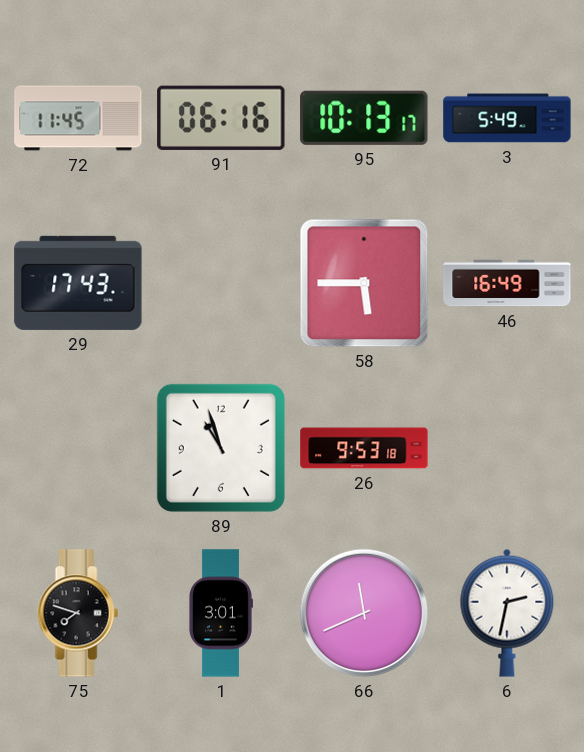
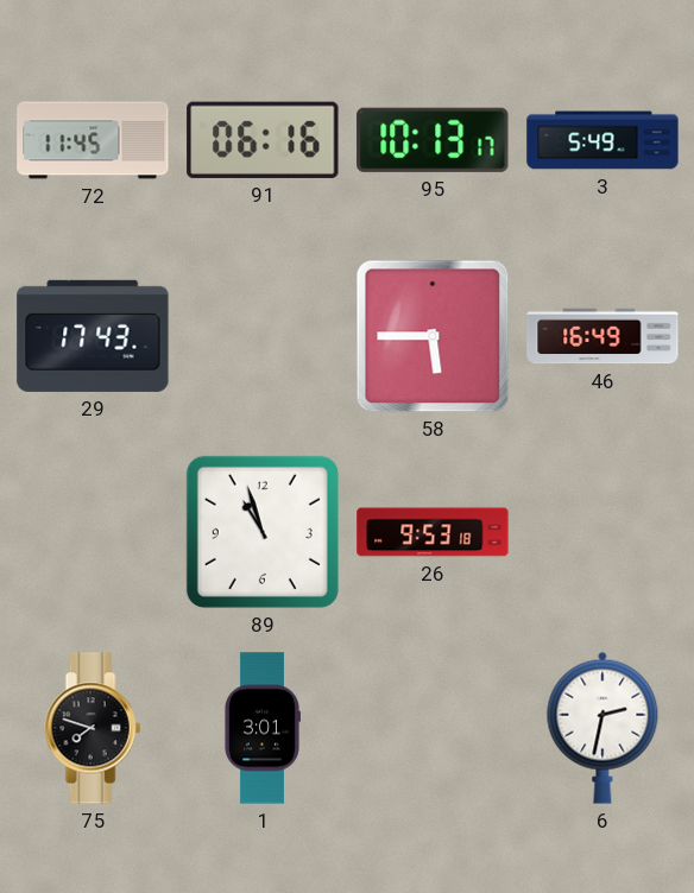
66: 11:41 -> none
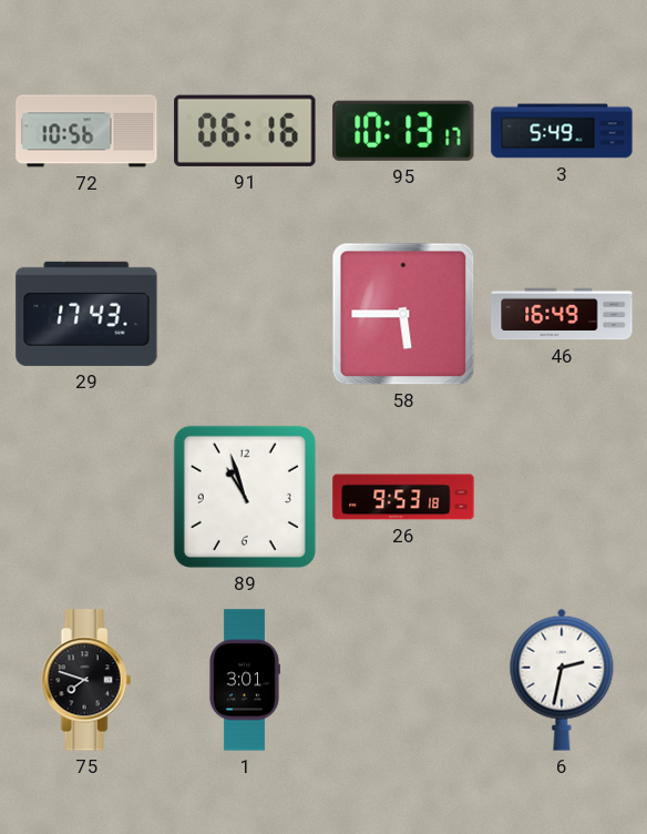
72: 11:45 -> 10:56
